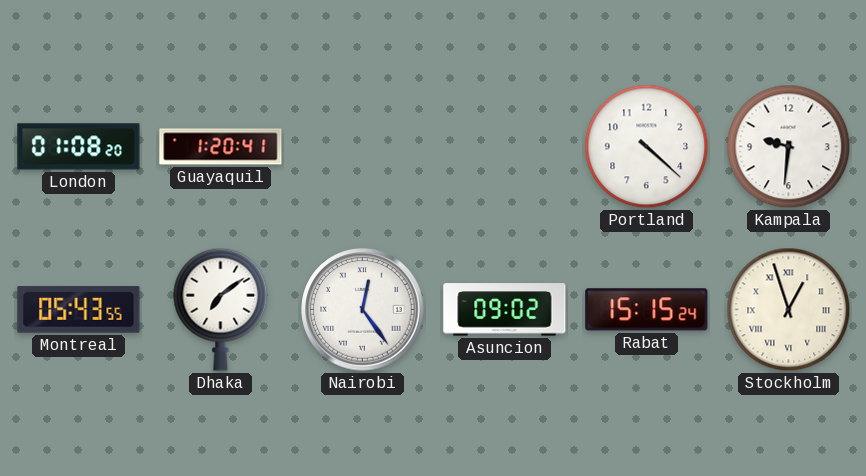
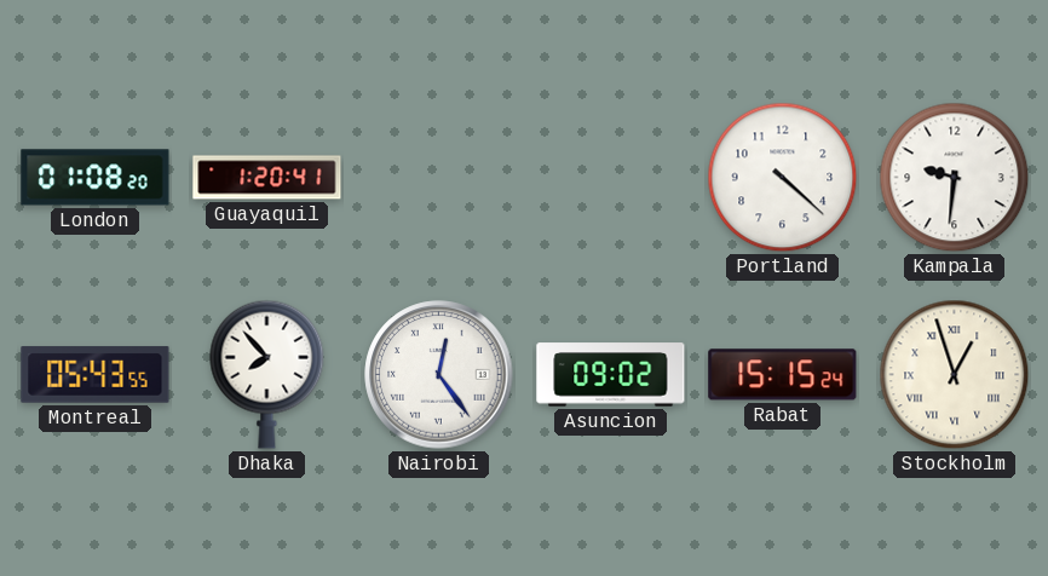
Dhaka: 7:09 -> 7:53
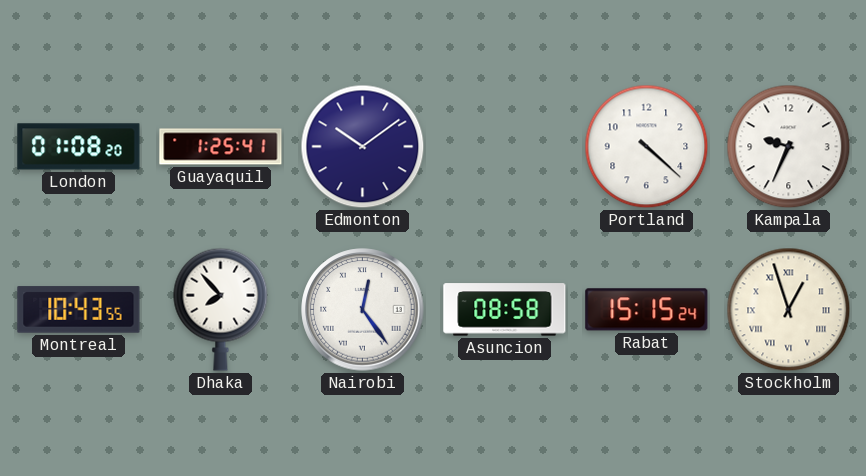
Guayaquil: 1:20 -> 1:25
Edmonton: none -> 10:09
Kampala: 9:31 -> 9:34
Montreal: 05:43 -> 10:43
Asuncion: 09:02 -> 08:58
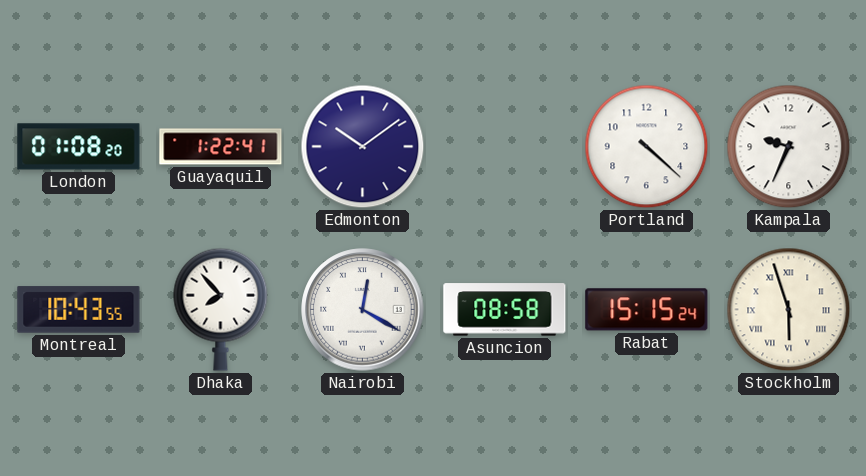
Guayaquil: 1:25 -> 1:22
Nairobi: 12:24 -> 12:20
Stockholm: 12:57 -> 5:57
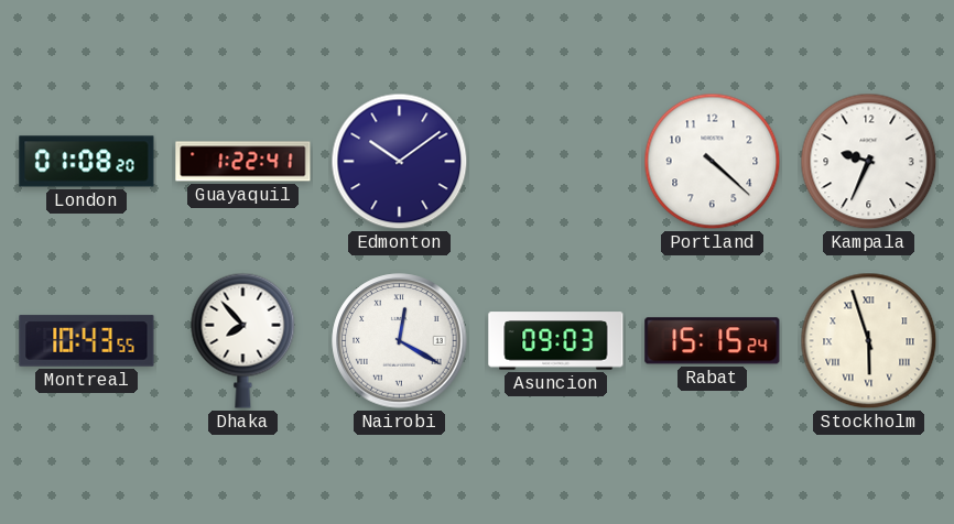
Asuncion: 08:58 -> 09:03
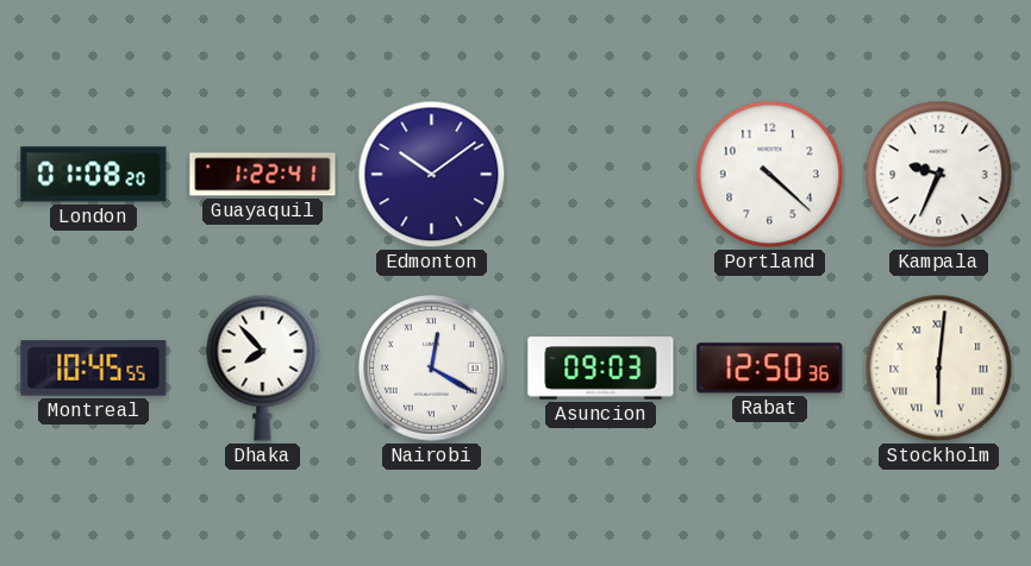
Montreal: 10:43 -> 10:45
Rabat: 15:15 -> 12:50
Stockholm: 5:57 -> 6:01
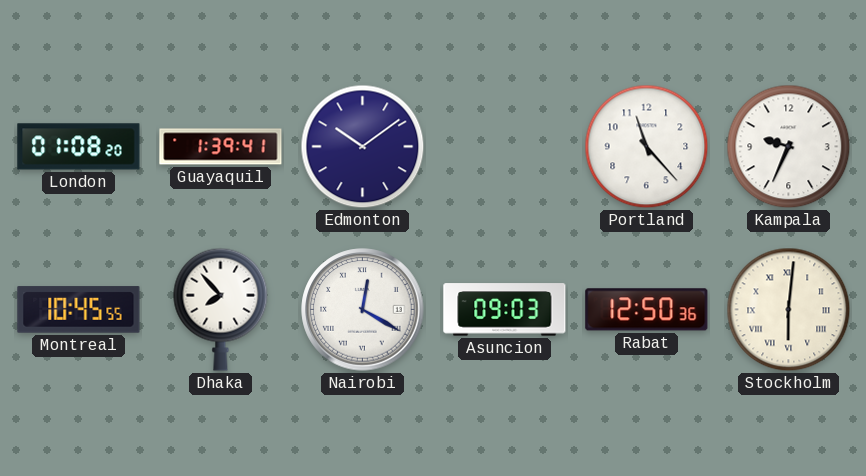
Guayaquil: 1:22 -> 1:39
Portland: 4:22 -> 11:23
